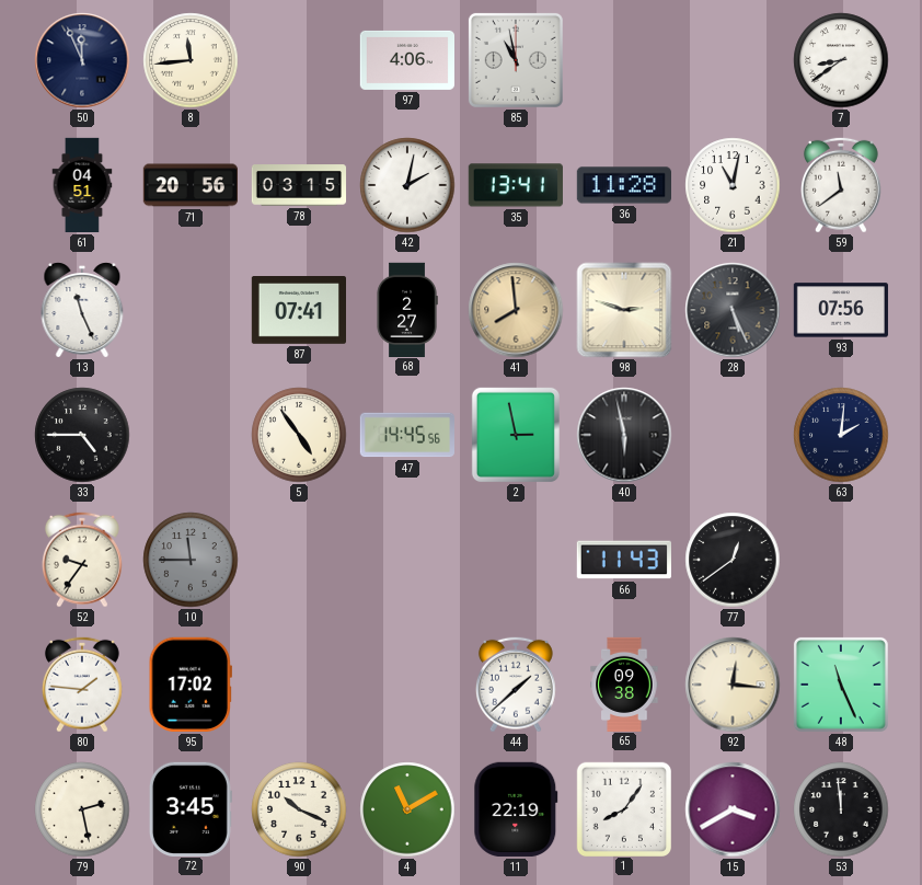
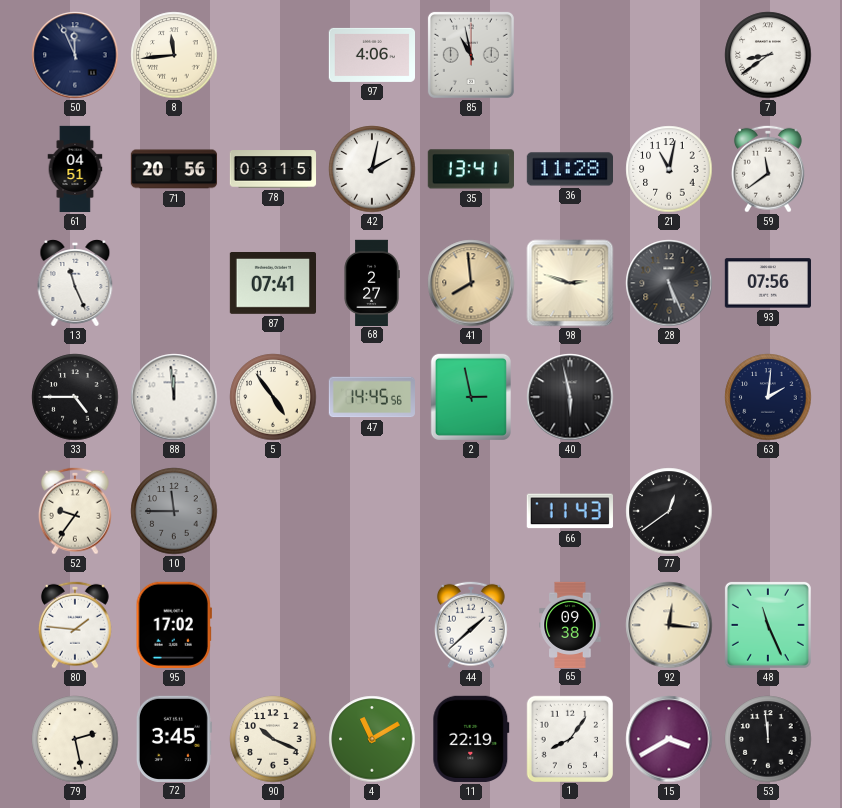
88: none -> 11:59
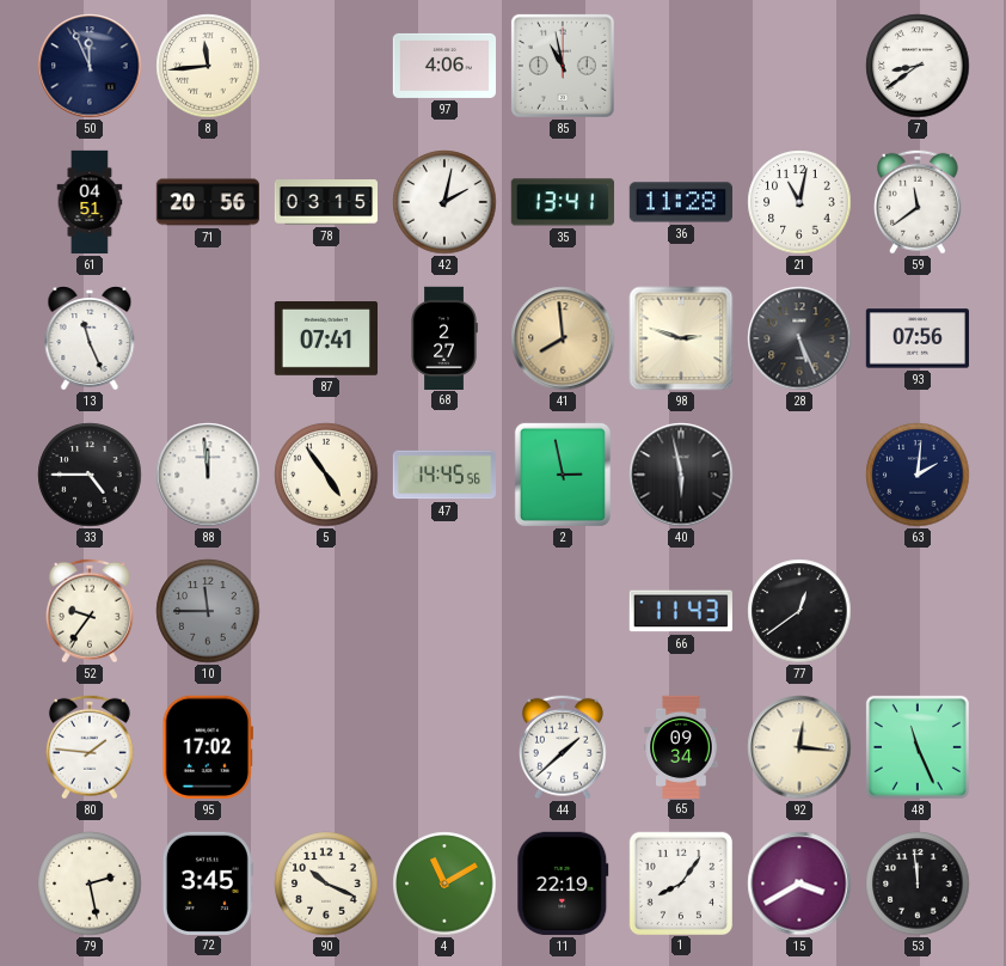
65: 09:38 -> 09:34
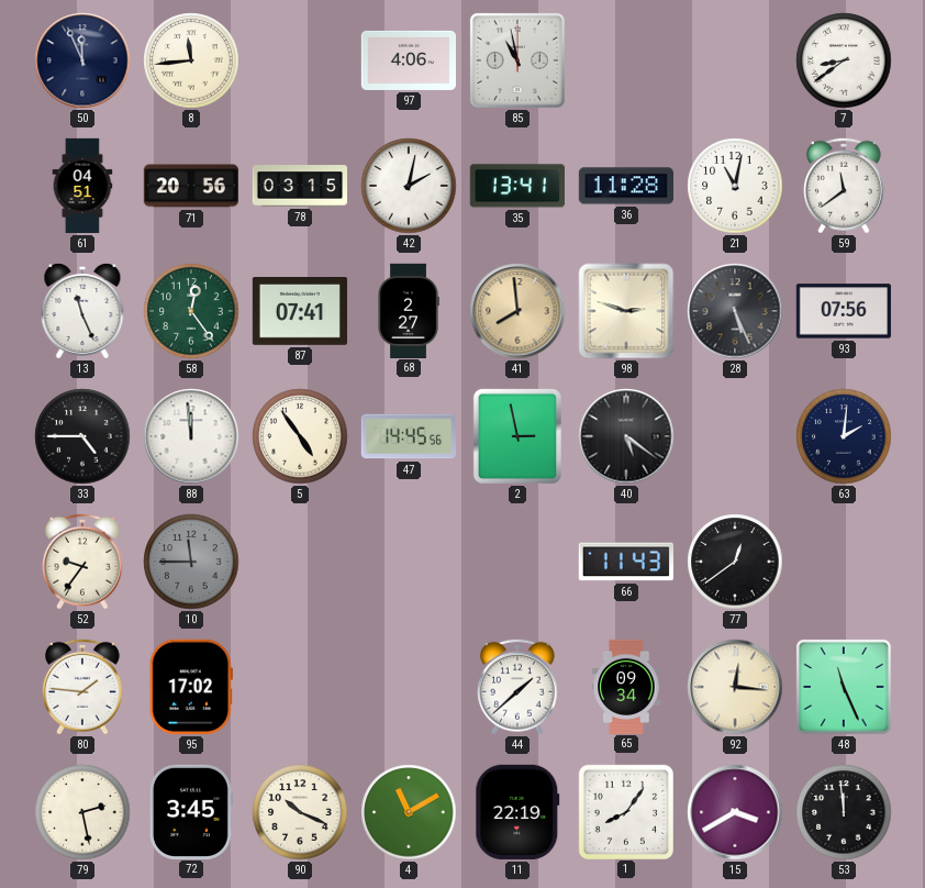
58: none -> 12:24
40: 5:58 -> 5:21
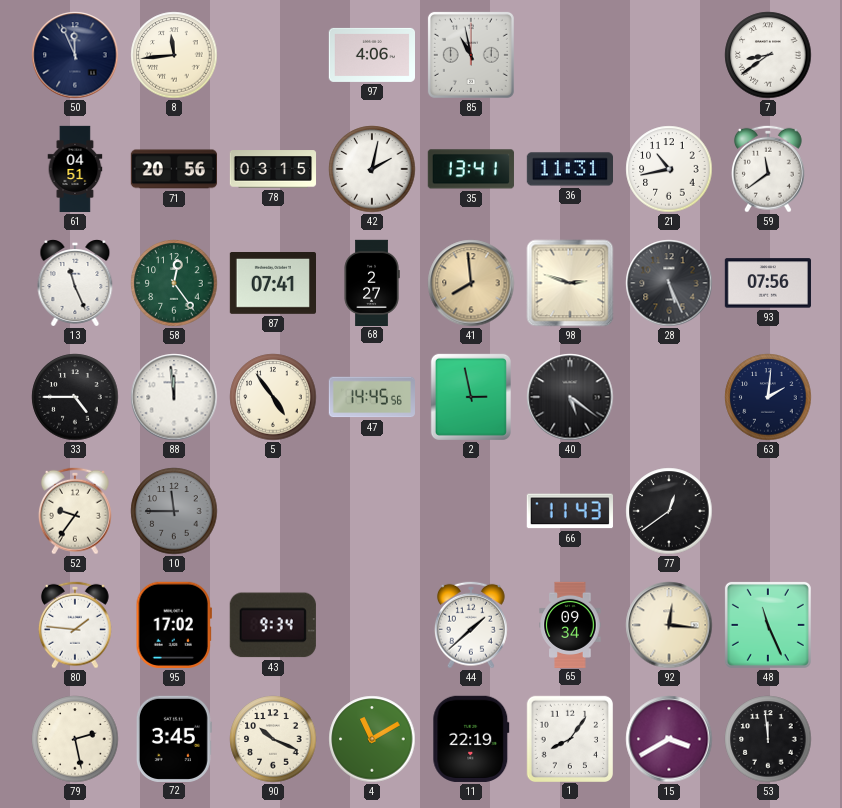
36: 11:28 -> 11:31
21: 11:02 -> 10:43
43: none -> 9:34
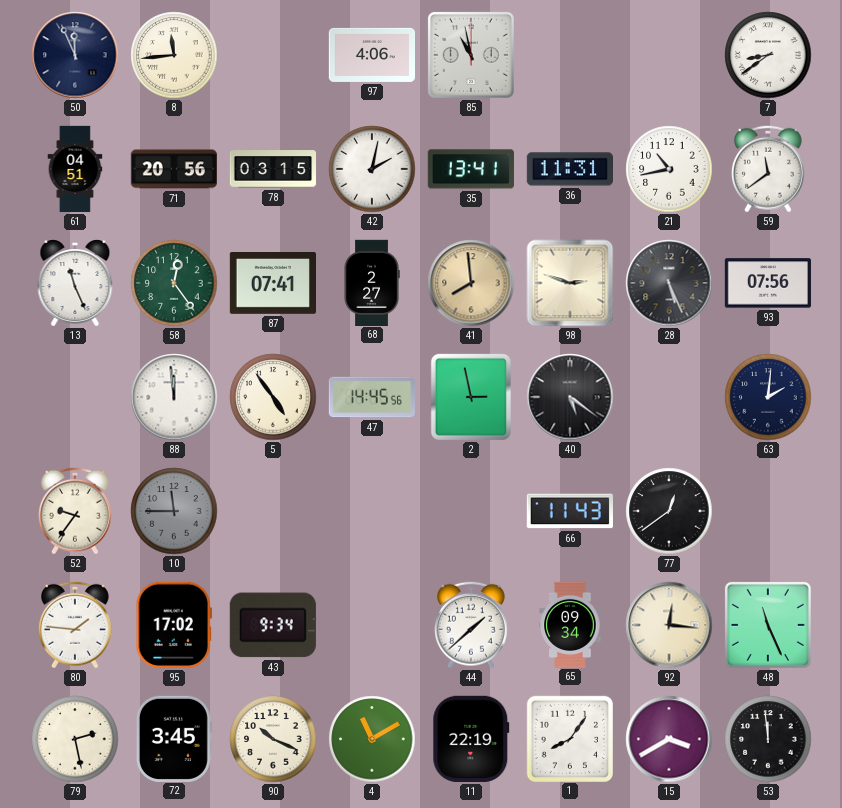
33: 4:45 -> none
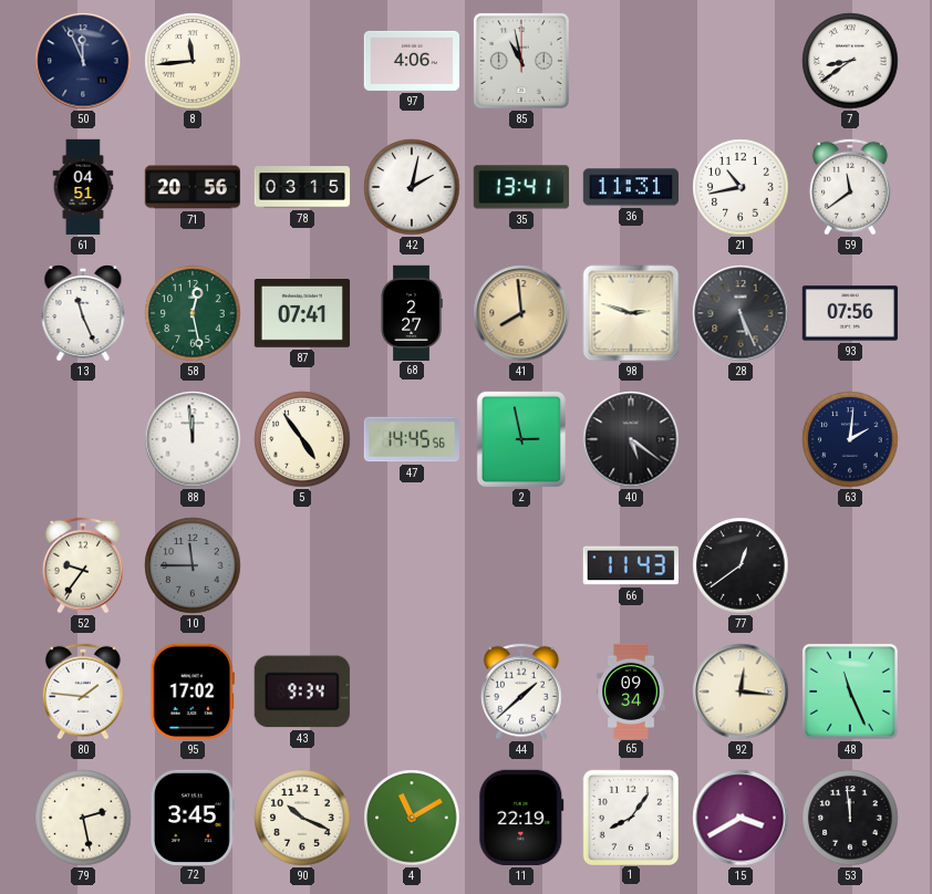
58: 12:24 -> 12:28
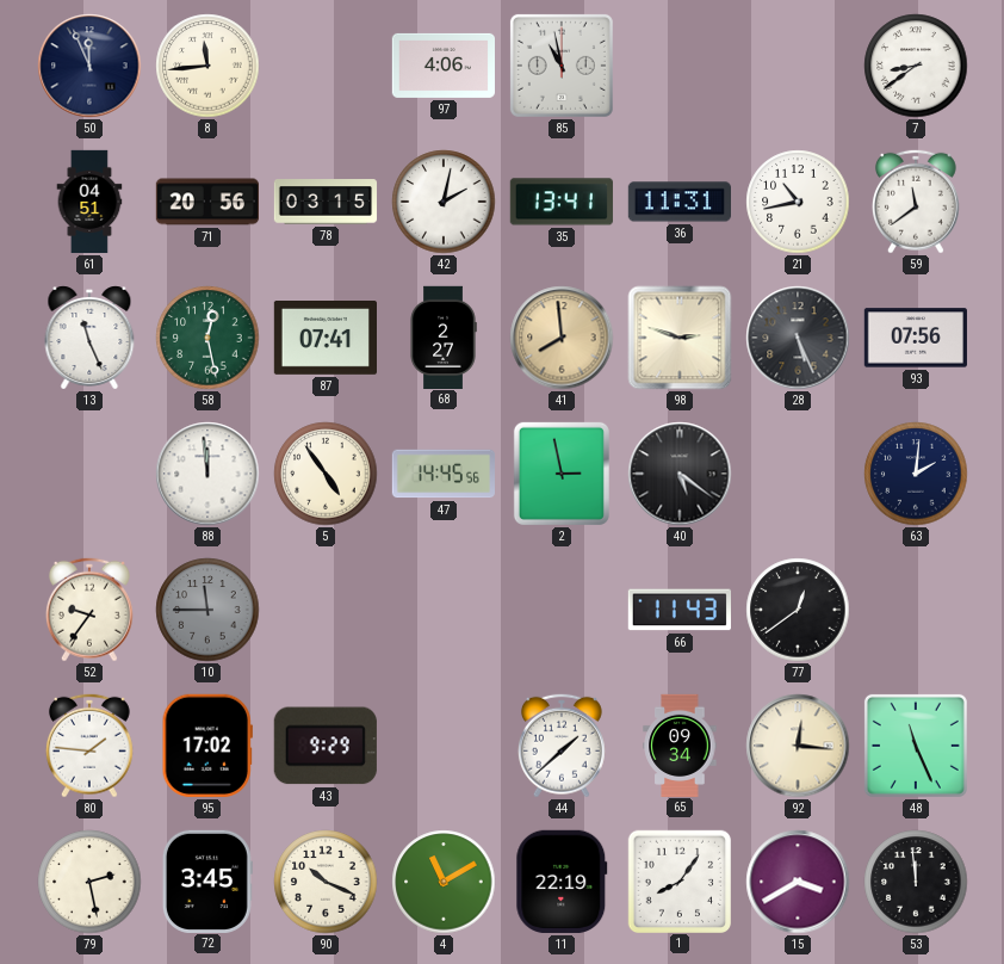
43: 9:34 -> 9:29
